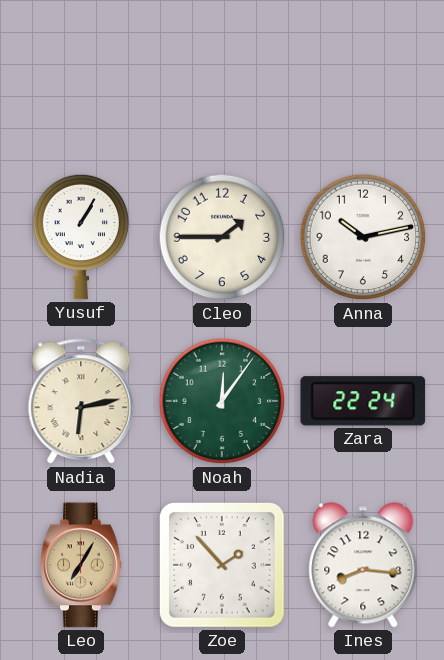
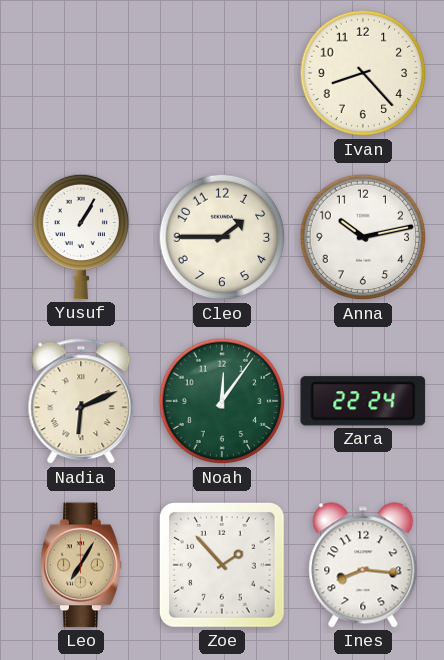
Ivan: none -> 8:23
Nadia: 6:13 -> 6:11
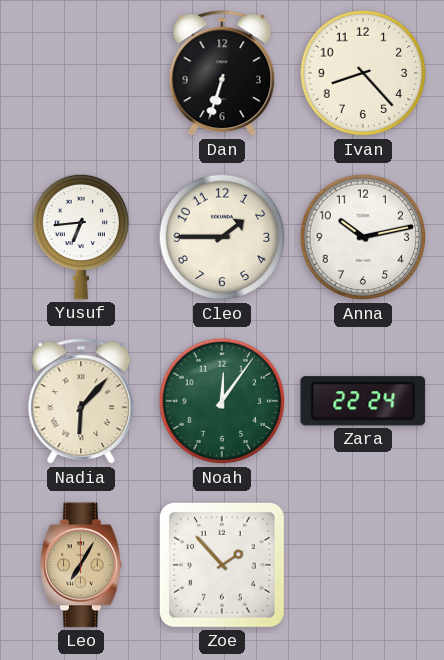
Dan: none -> 6:33
Yusuf: 1:05 -> 6:44
Nadia: 6:11 -> 6:07
Ines: 8:16 -> none
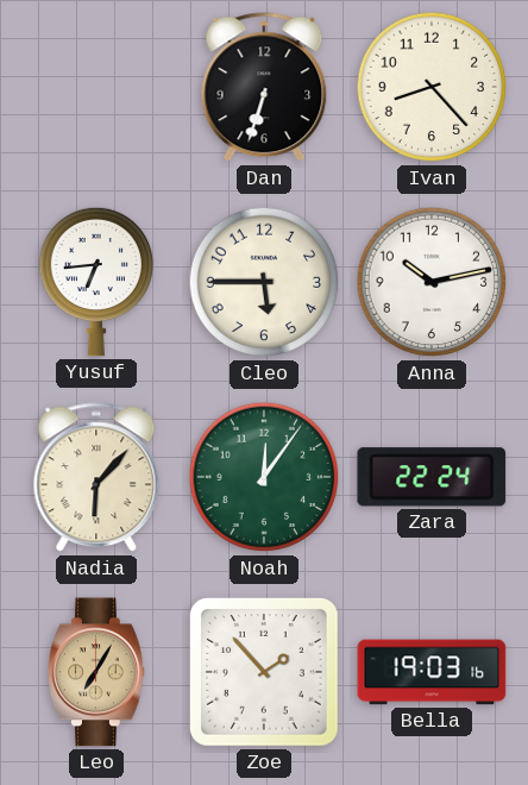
Cleo: 1:45 -> 5:45
Bella: none -> 19:03
